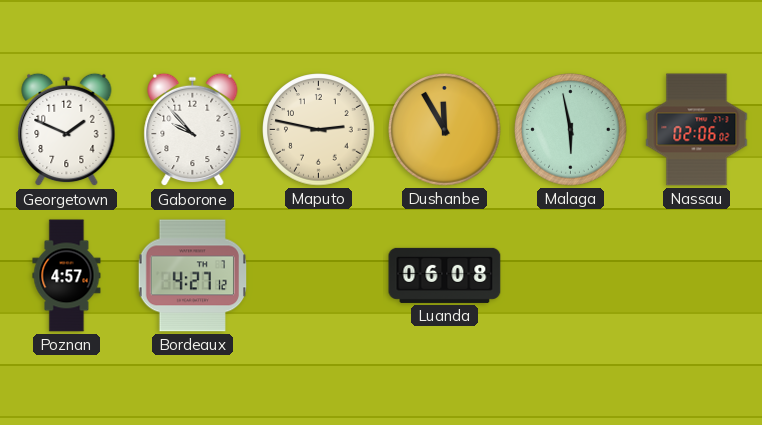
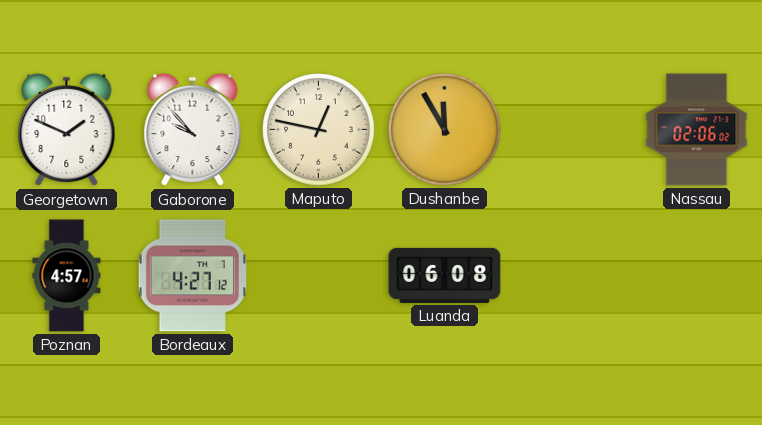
Maputo: 2:47 -> 12:47
Malaga: 5:58 -> none
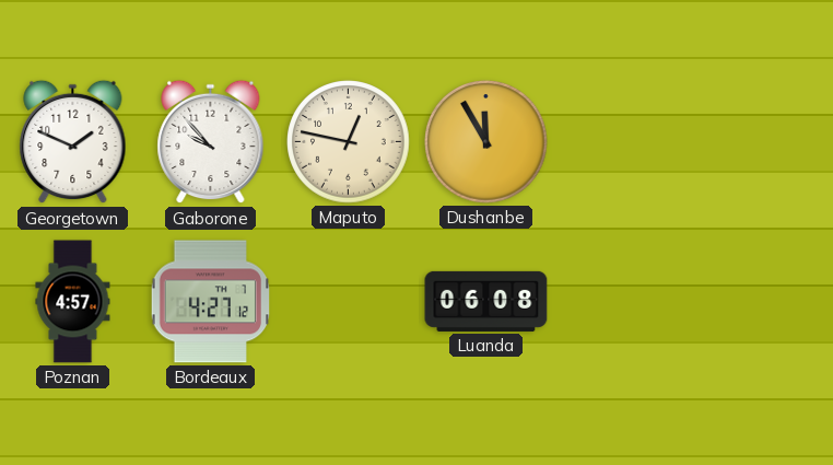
Nassau: 02:06 -> none
